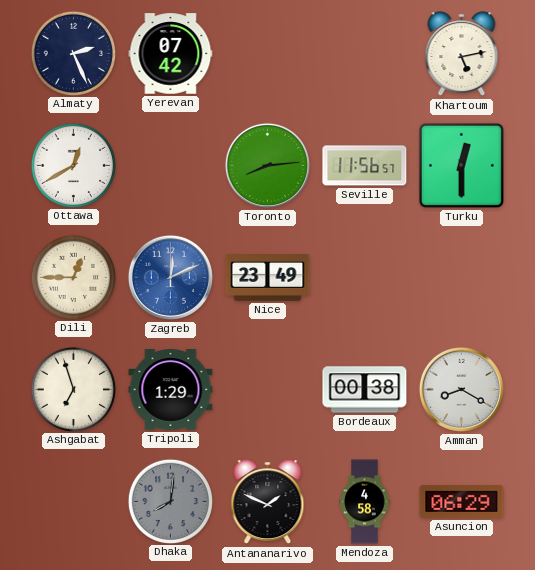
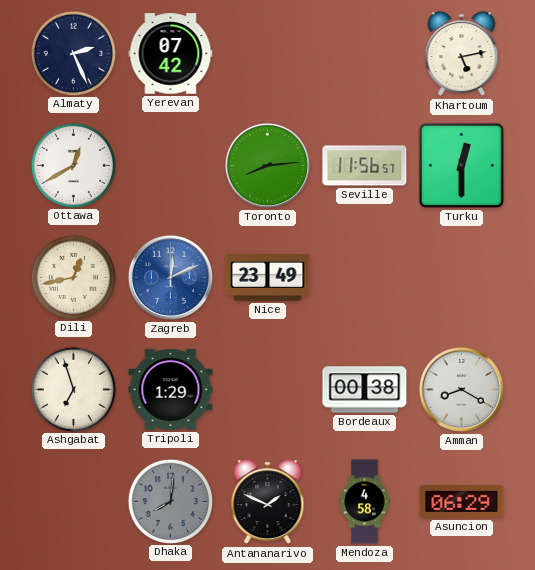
Dili: 12:45 -> 12:43
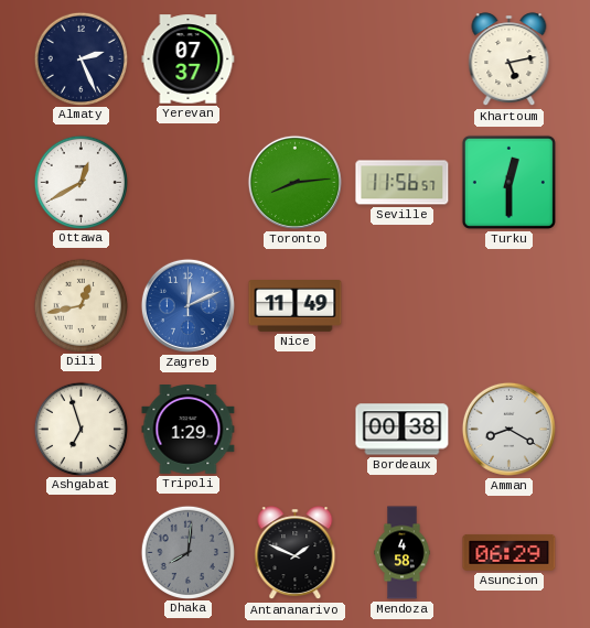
Yerevan: 07:42 -> 07:37
Nice: 23:49 -> 11:49
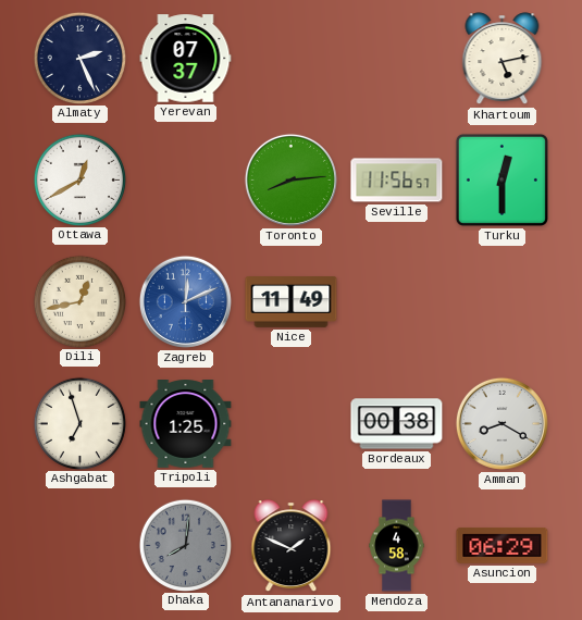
Tripoli: 1:29 -> 1:25
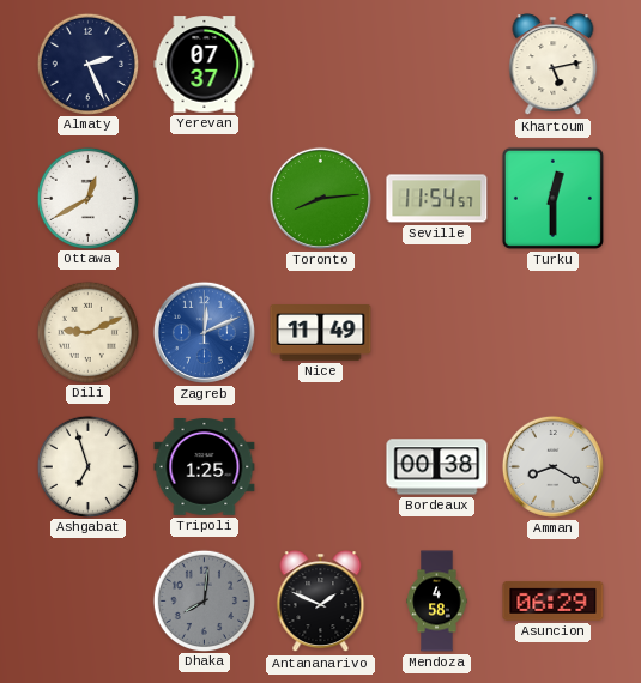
Seville: 11:56 -> 11:54
Dili: 12:43 -> 9:11
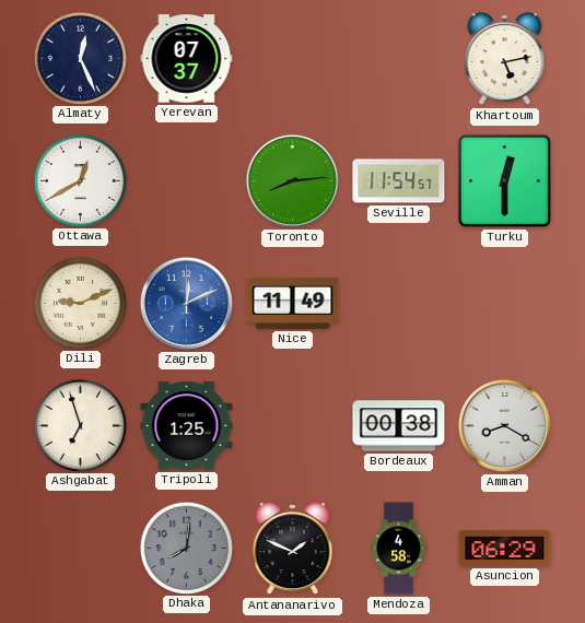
Almaty: 2:26 -> 12:26
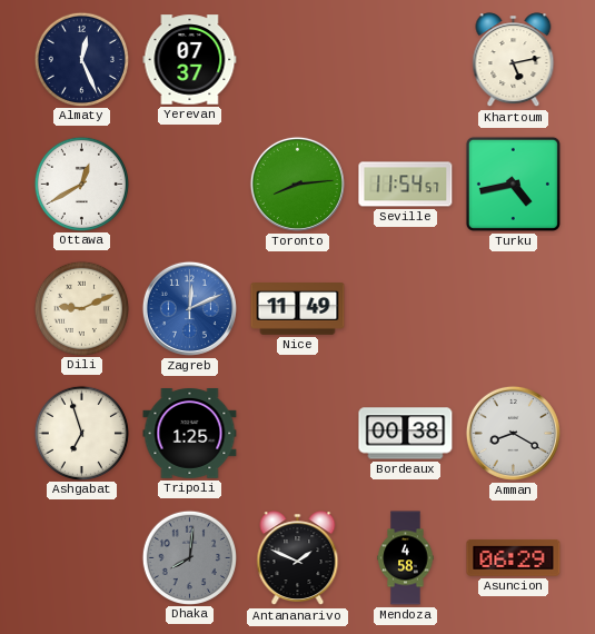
Turku: 12:30 -> 4:43
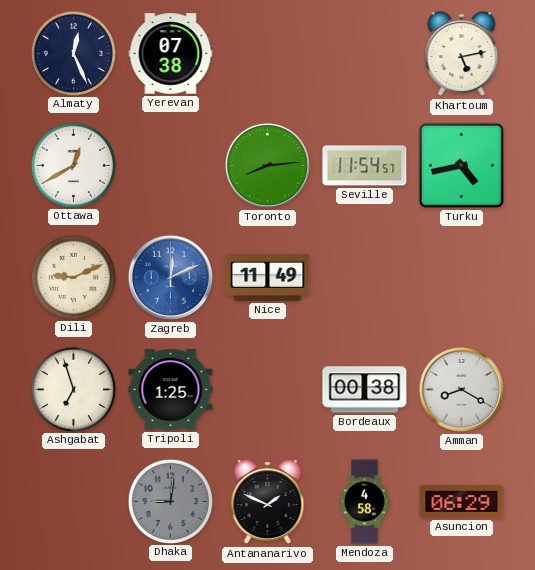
Yerevan: 07:37 -> 07:38
Dhaka: 8:01 -> 9:01
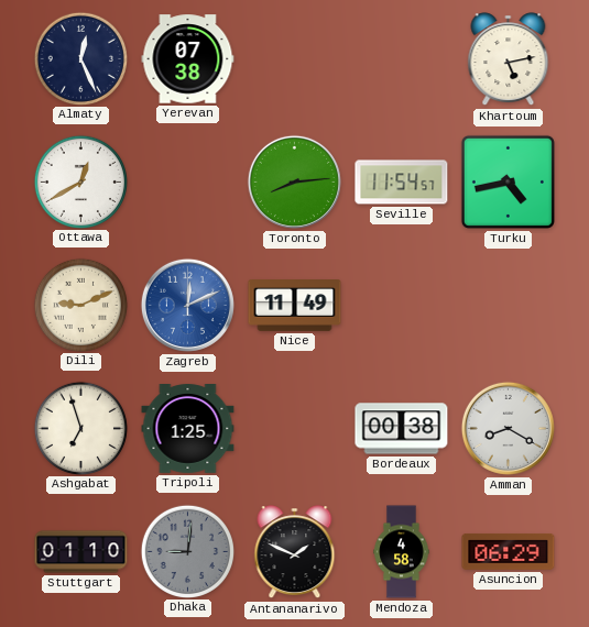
Stuttgart: none -> 01:10
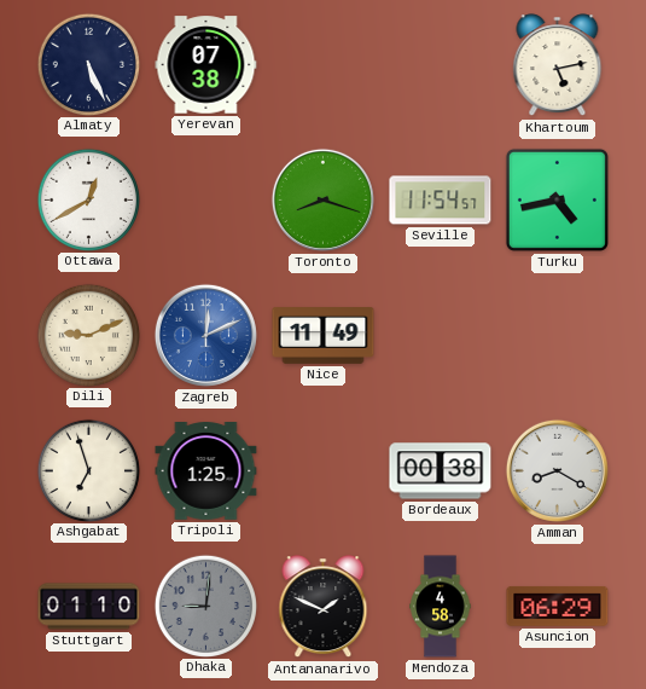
Almaty: 12:26 -> 5:26
Toronto: 8:14 -> 8:18
